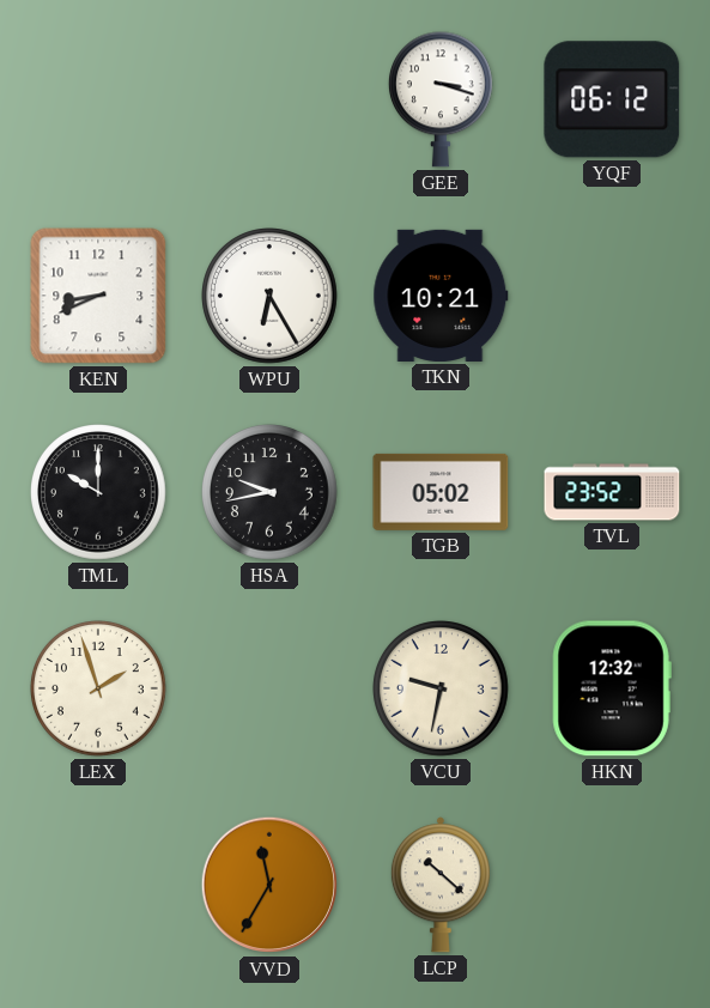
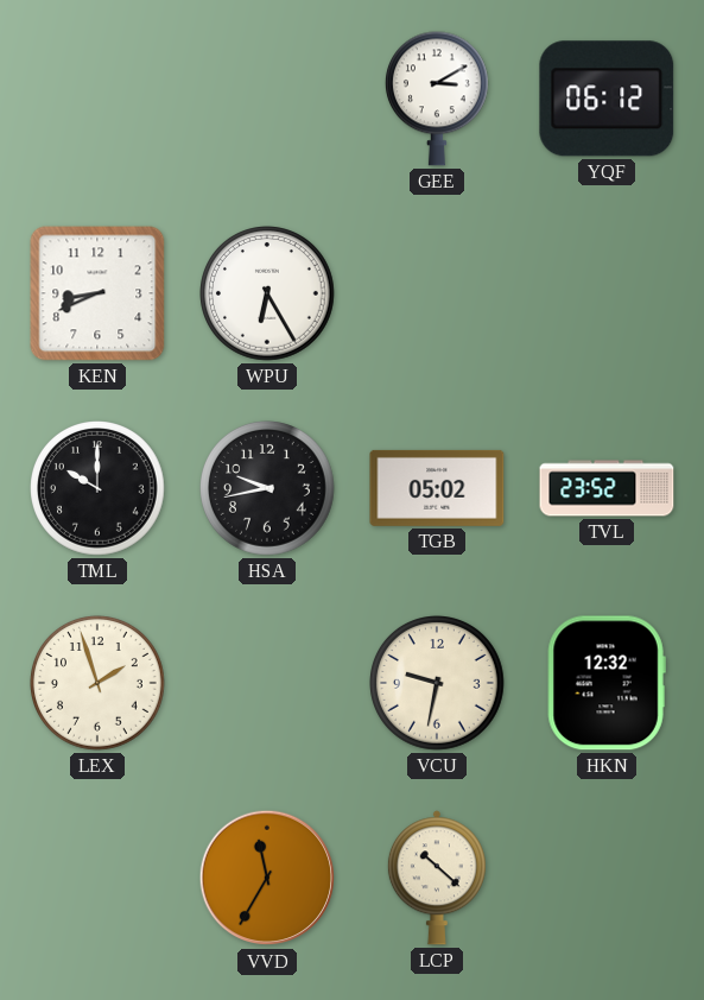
GEE: 3:18 -> 3:10
TKN: 10:21 -> none
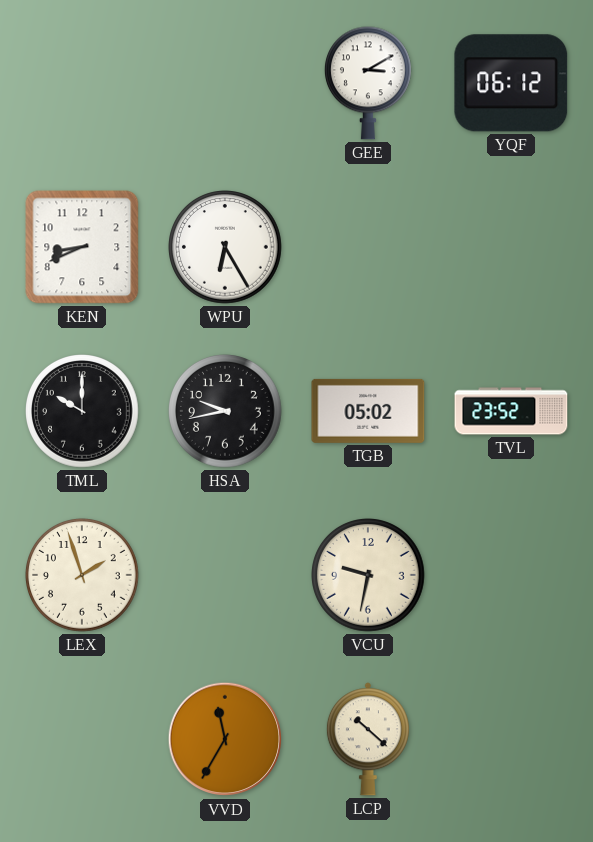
HKN: 12:32 -> none
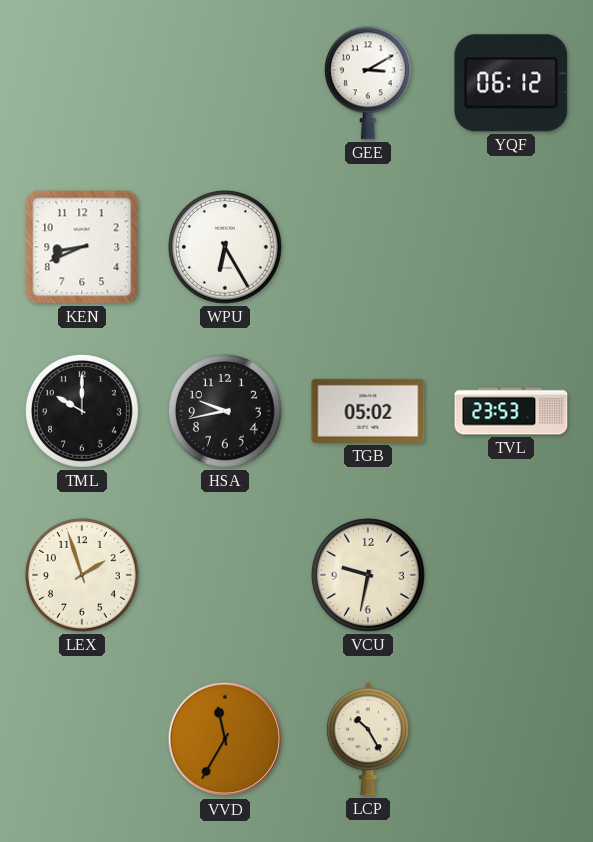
TVL: 23:52 -> 23:53
LCP: 10:22 -> 10:25
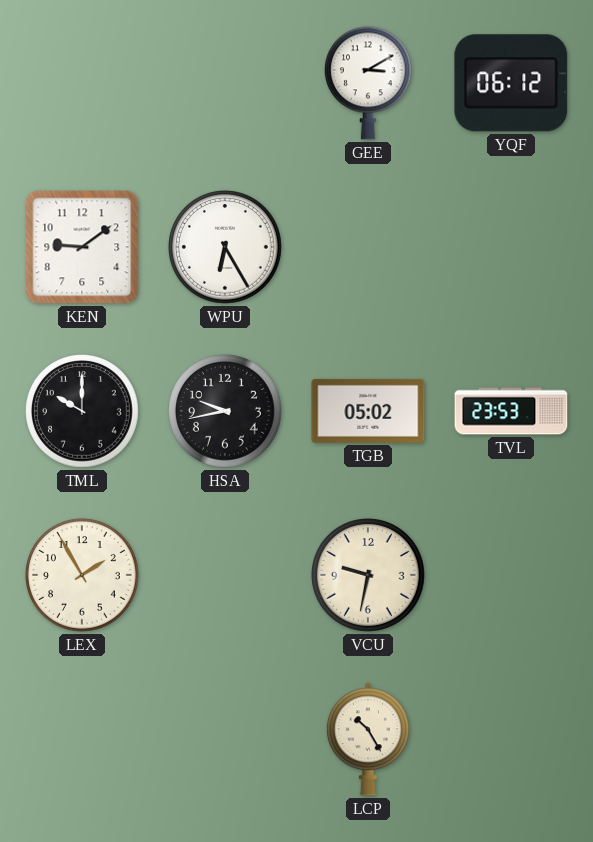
KEN: 8:41 -> 9:09
LEX: 1:57 -> 1:55
VVD: 11:35 -> none
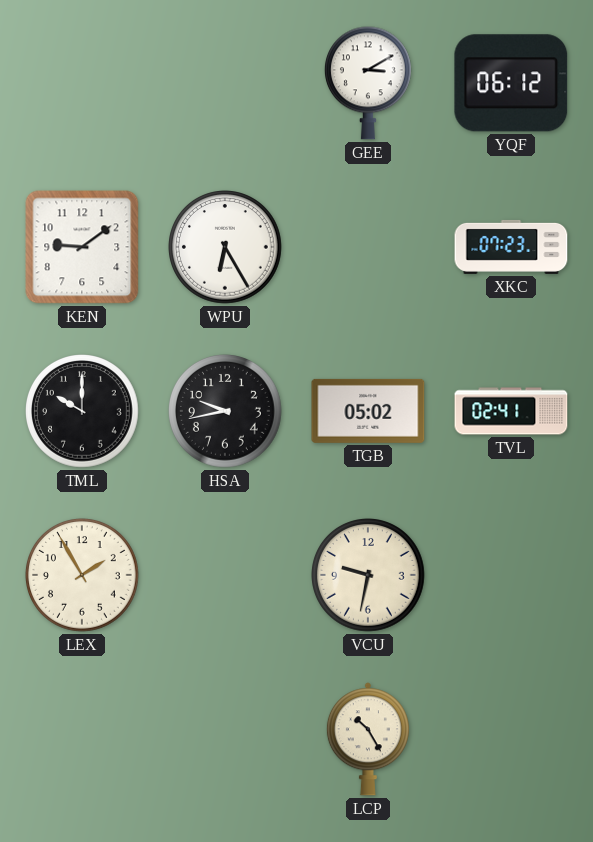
XKC: none -> 07:23
TVL: 23:53 -> 02:41
